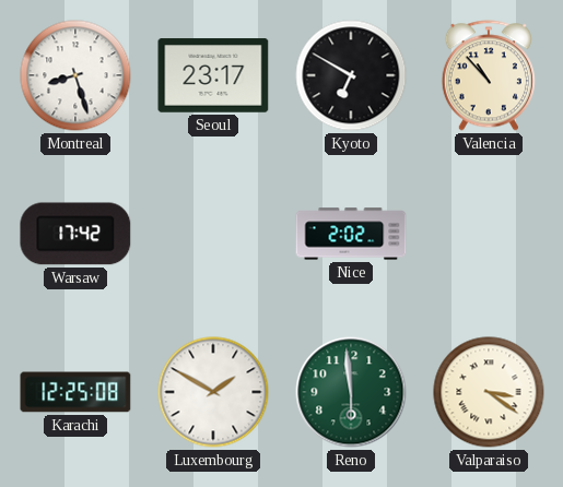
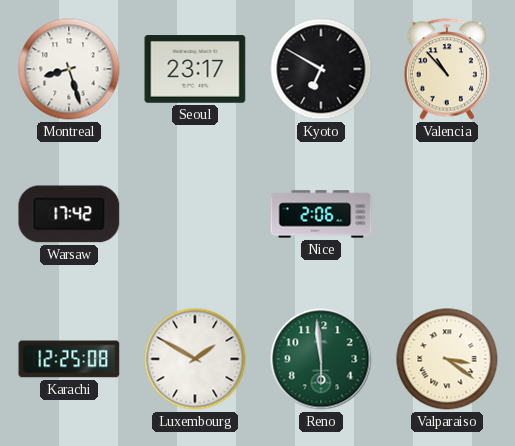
Nice: 2:02 -> 2:06
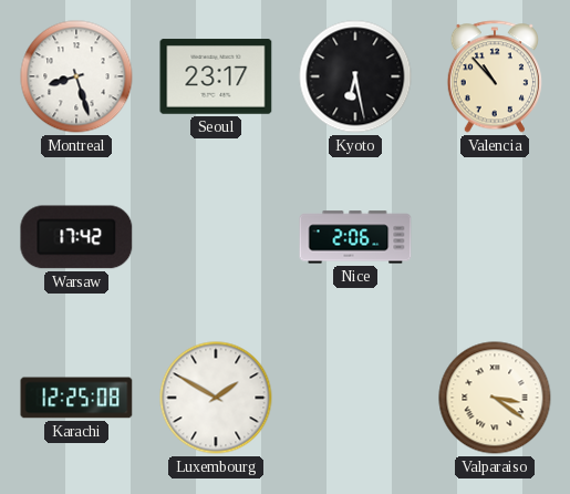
Kyoto: 6:50 -> 6:28
Reno: 5:59 -> none
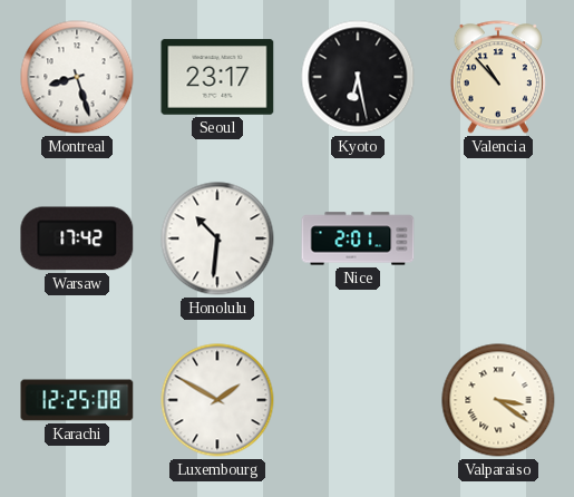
Honolulu: none -> 10:31
Nice: 2:06 -> 2:01
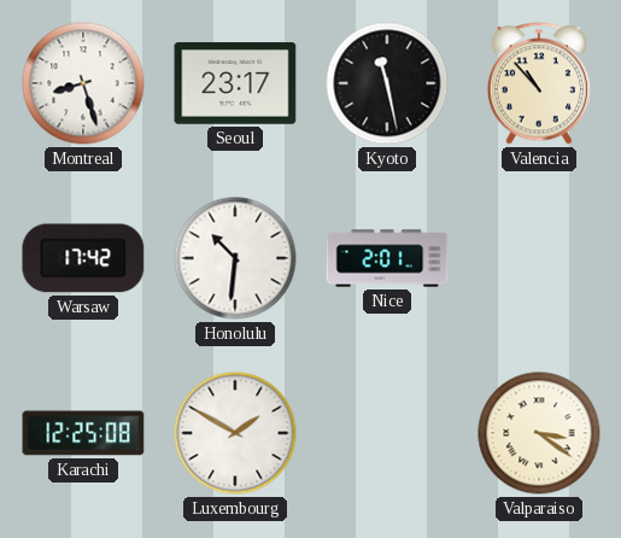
Kyoto: 6:28 -> 11:28
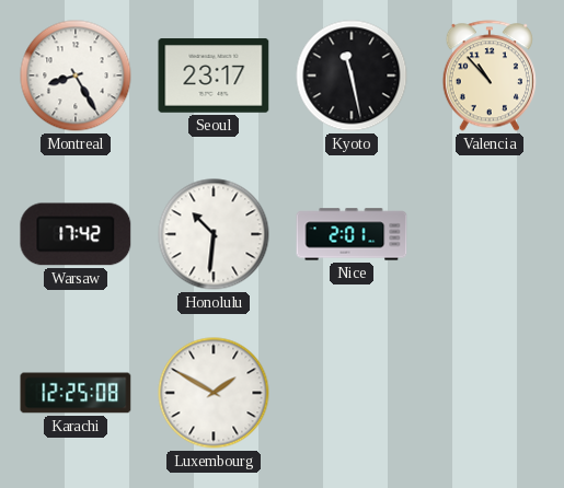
Montreal: 8:27 -> 8:25
Valparaiso: 3:21 -> none
